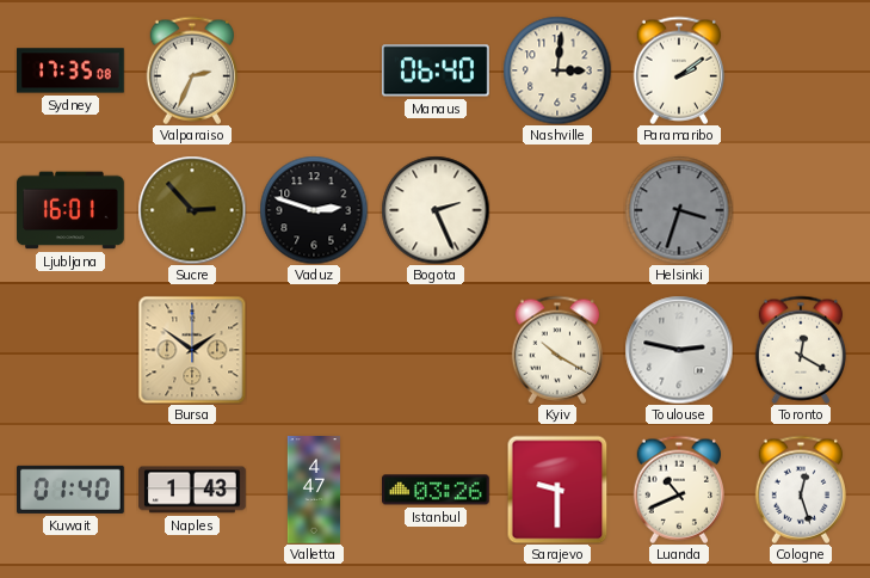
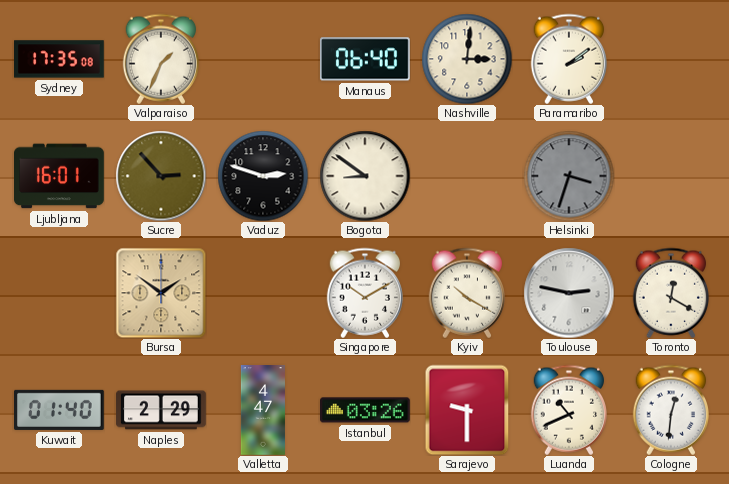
Valparaiso: 2:34 -> 1:34
Bogota: 2:26 -> 8:51
Singapore: none -> 10:10
Naples: 1:43 -> 2:29
Cologne: 12:27 -> 12:31
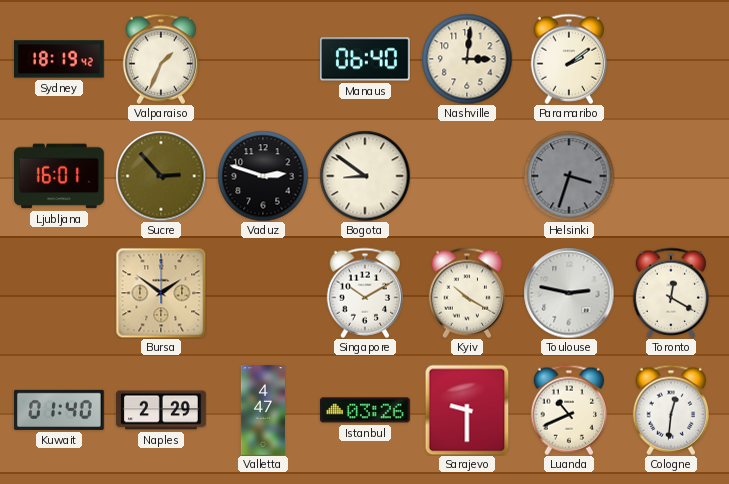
Sydney: 17:35 -> 18:19
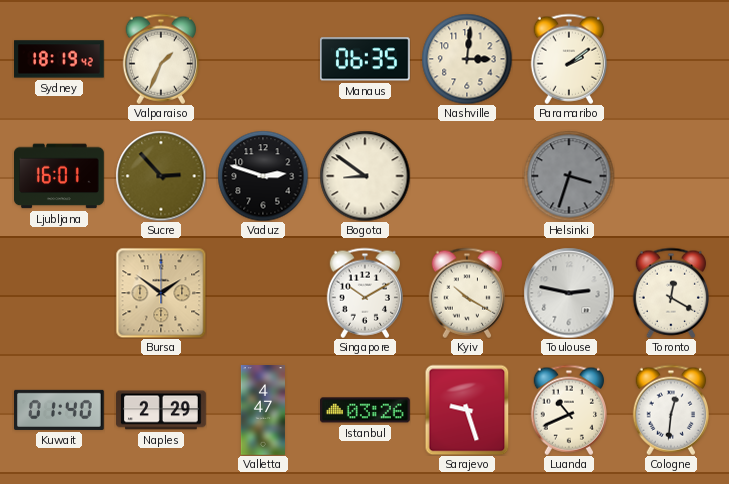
Manaus: 06:40 -> 06:35
Sarajevo: 9:30 -> 9:27
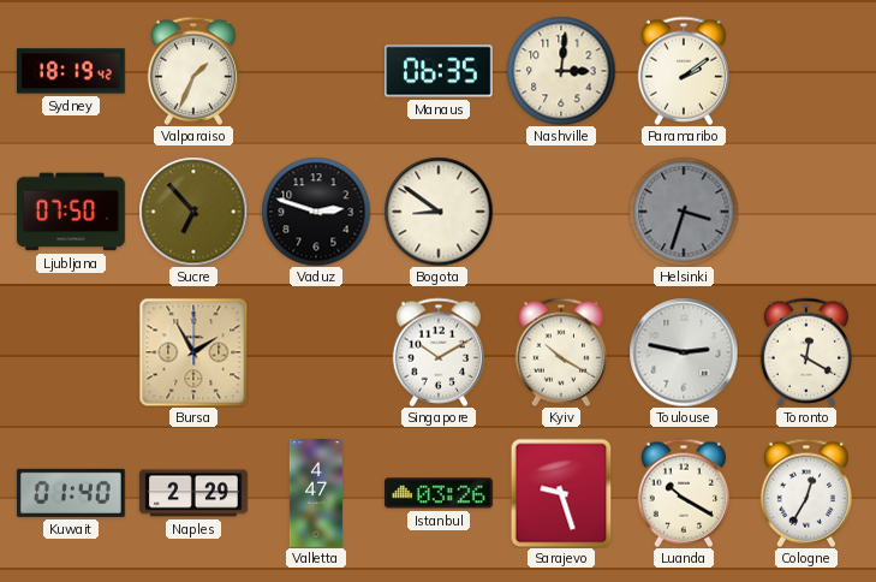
Ljubljana: 16:01 -> 07:50
Sucre: 2:53 -> 6:53
Bursa: 1:51 -> 1:55
Luanda: 10:41 -> 10:20
Cologne: 12:31 -> 12:35
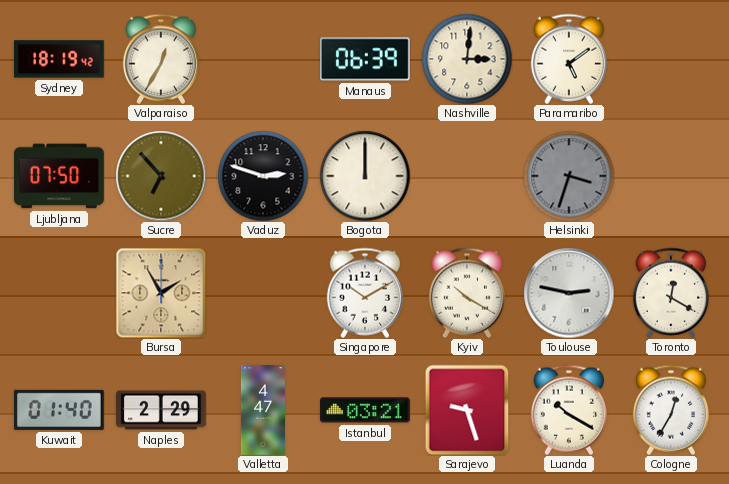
Valparaiso: 1:34 -> 12:35
Manaus: 06:35 -> 06:39
Paramaribo: 2:09 -> 5:09
Bogota: 8:51 -> 12:00
Istanbul: 03:26 -> 03:21
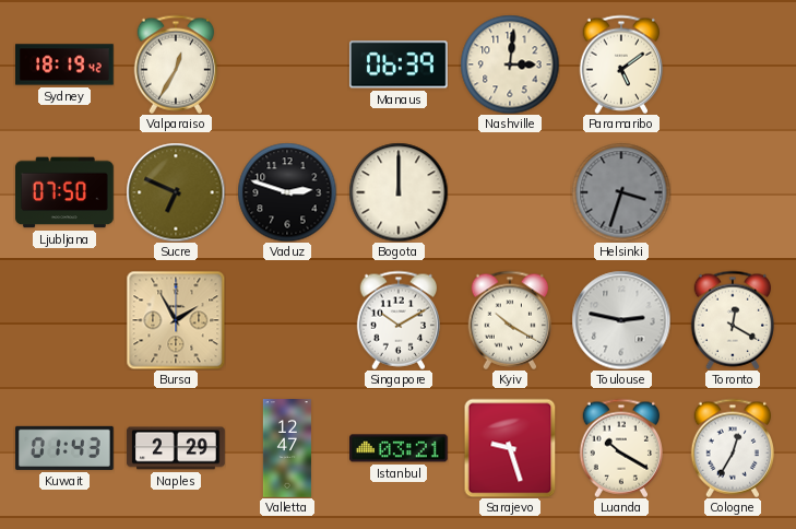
Sucre: 6:53 -> 6:49
Kuwait: 01:40 -> 01:43
Valletta: 4:47 -> 12:47
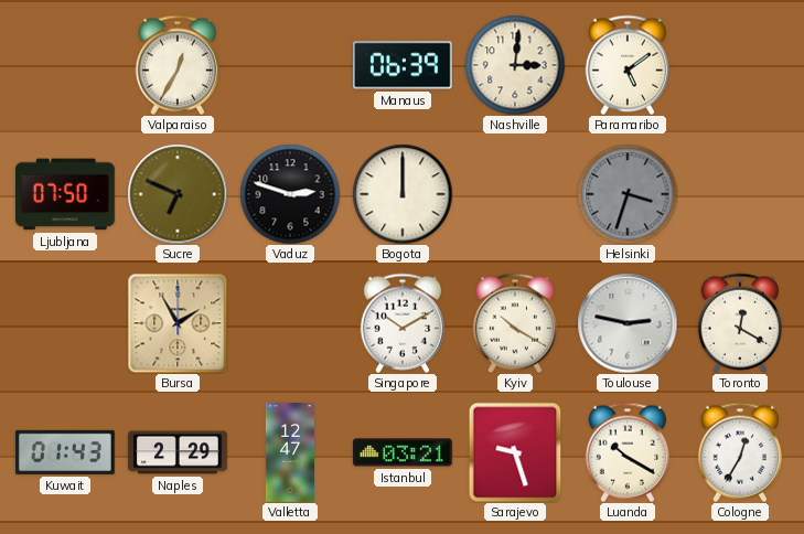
Sydney: 18:19 -> none
